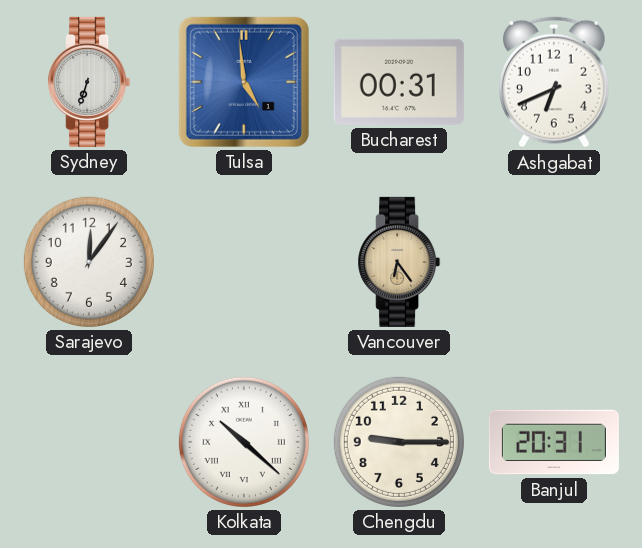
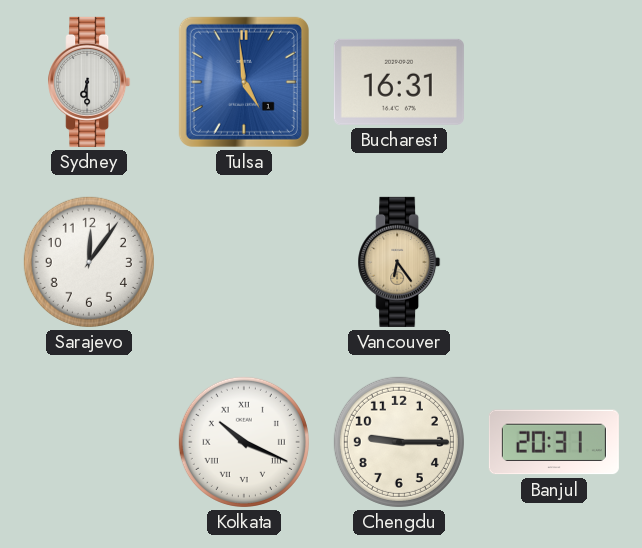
Sydney: 6:33 -> 6:30
Bucharest: 00:31 -> 16:31
Ashgabat: 6:41 -> none
Kolkata: 10:22 -> 10:19
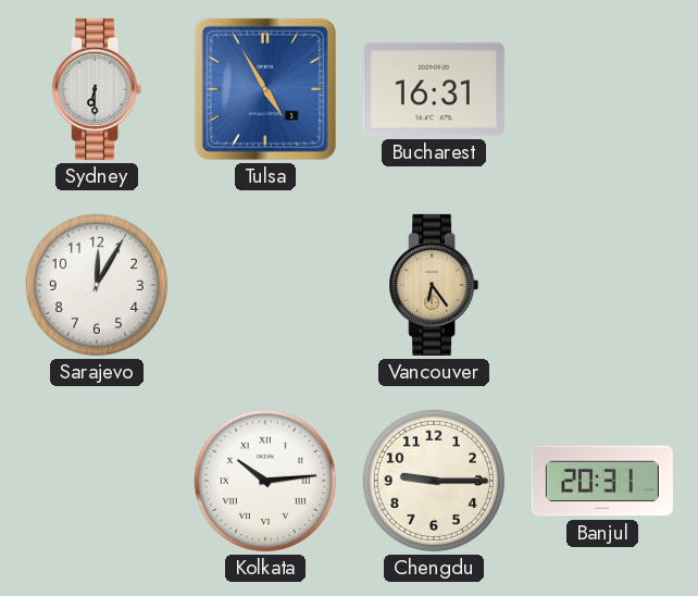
Tulsa: 4:59 -> 4:55
Sarajevo: 12:06 -> 12:05
Kolkata: 10:19 -> 10:14
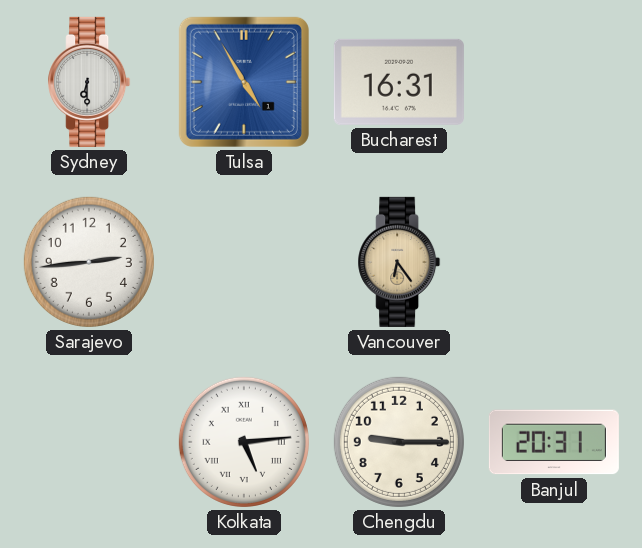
Sarajevo: 12:05 -> 2:44
Kolkata: 10:14 -> 5:14
